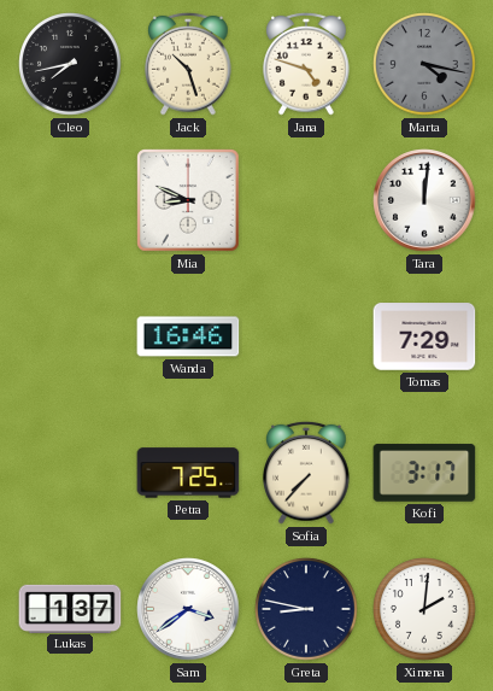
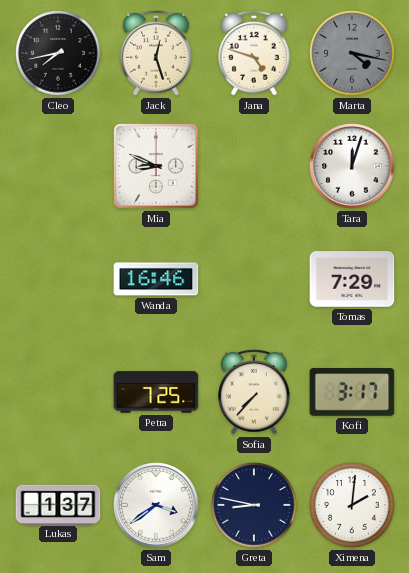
Jack: 10:27 -> 12:27
Tara: 12:01 -> 12:03
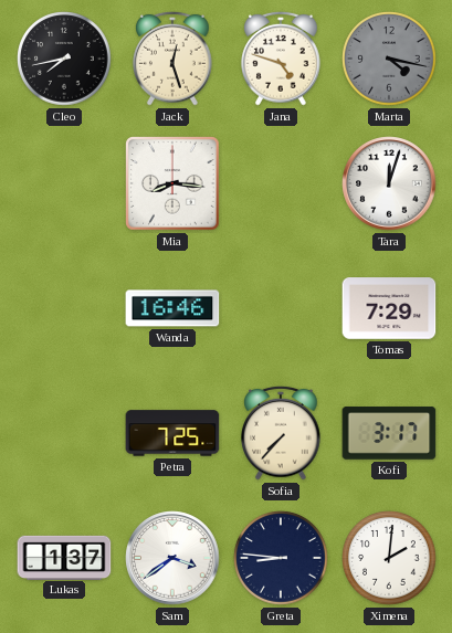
Mia: 8:49 -> 8:16
Greta: 8:47 -> 8:46
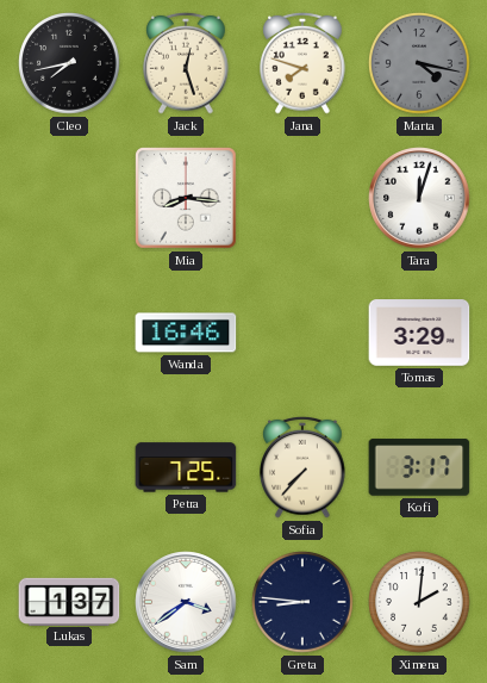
Jana: 4:48 -> 7:48
Tomas: 7:29 -> 3:29
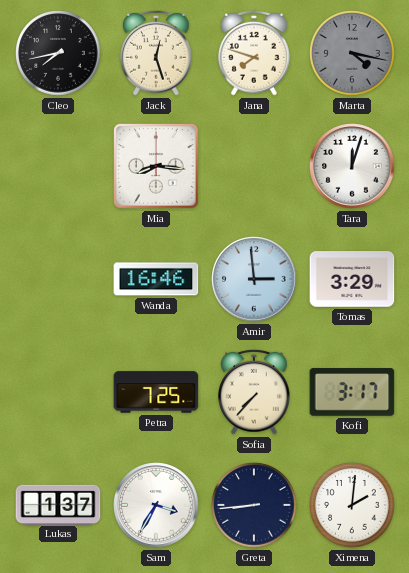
Amir: none -> 2:59
Sam: 3:39 -> 3:35
Greta: 8:46 -> 8:44
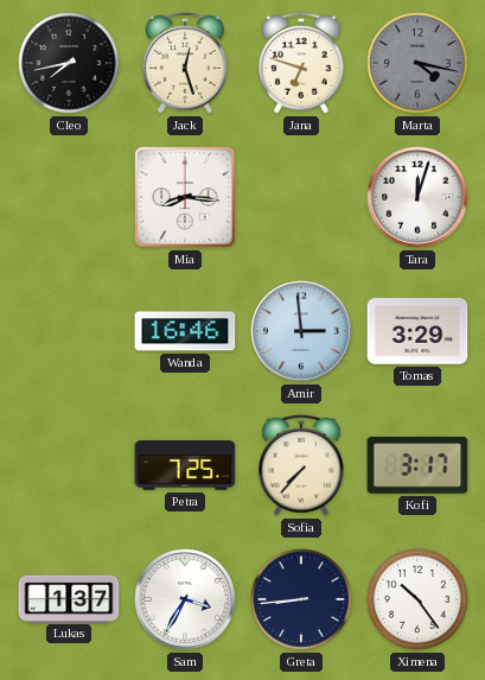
Jana: 7:48 -> 6:48
Ximena: 2:01 -> 10:24
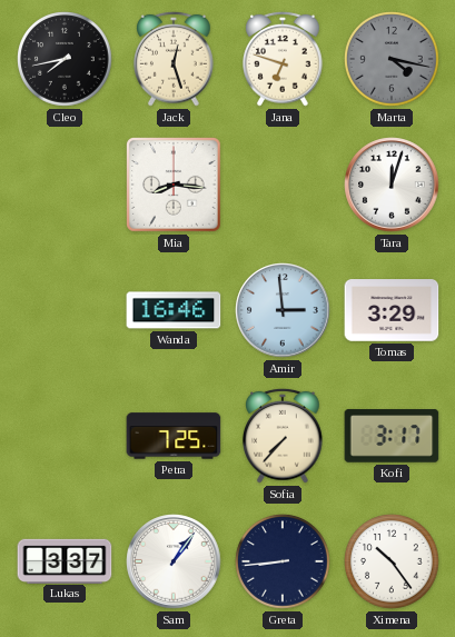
Lukas: 1:37 -> 3:37
Sam: 3:35 -> 1:06
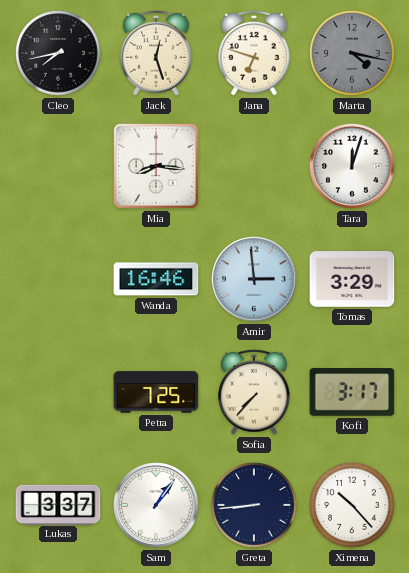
Ximena: 10:24 -> 10:23
